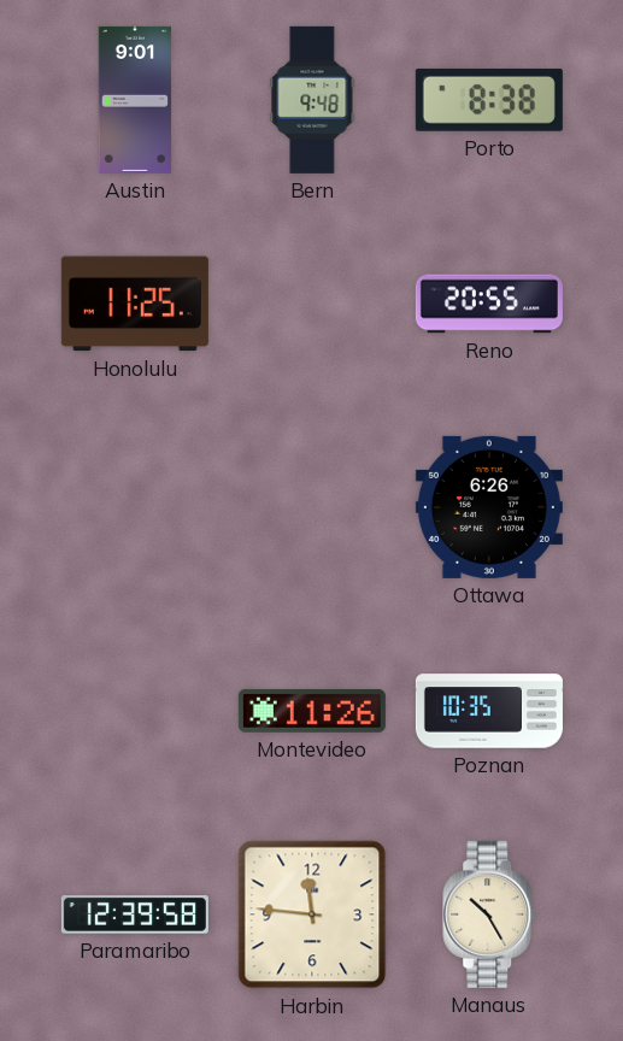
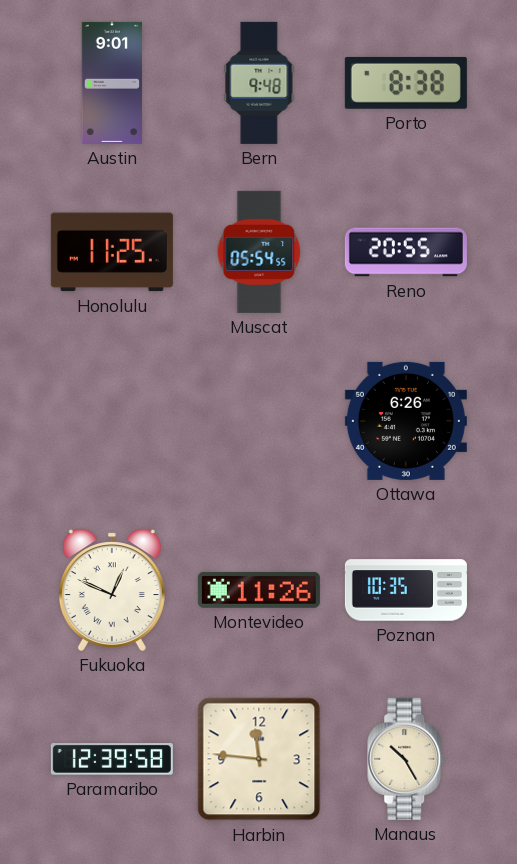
Muscat: none -> 05:54
Fukuoka: none -> 12:49
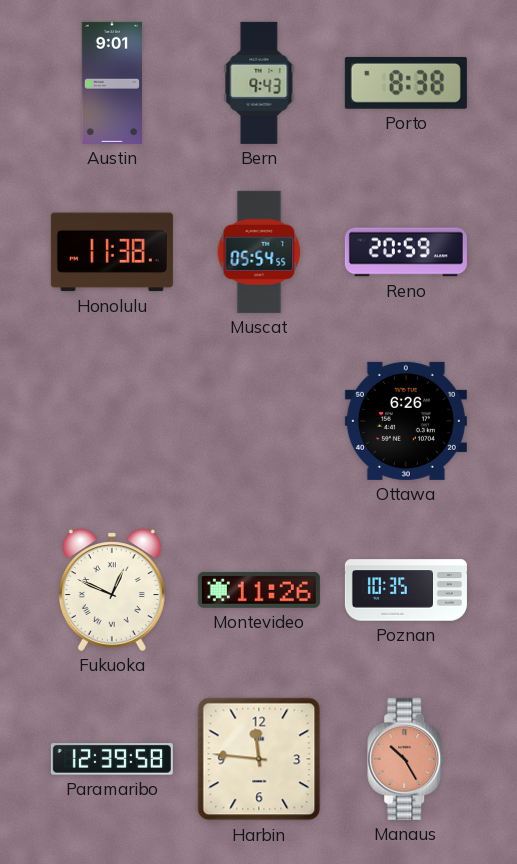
Bern: 9:48 -> 9:43
Honolulu: 11:25 -> 11:38
Reno: 20:55 -> 20:59
Manaus dial: cream -> salmon
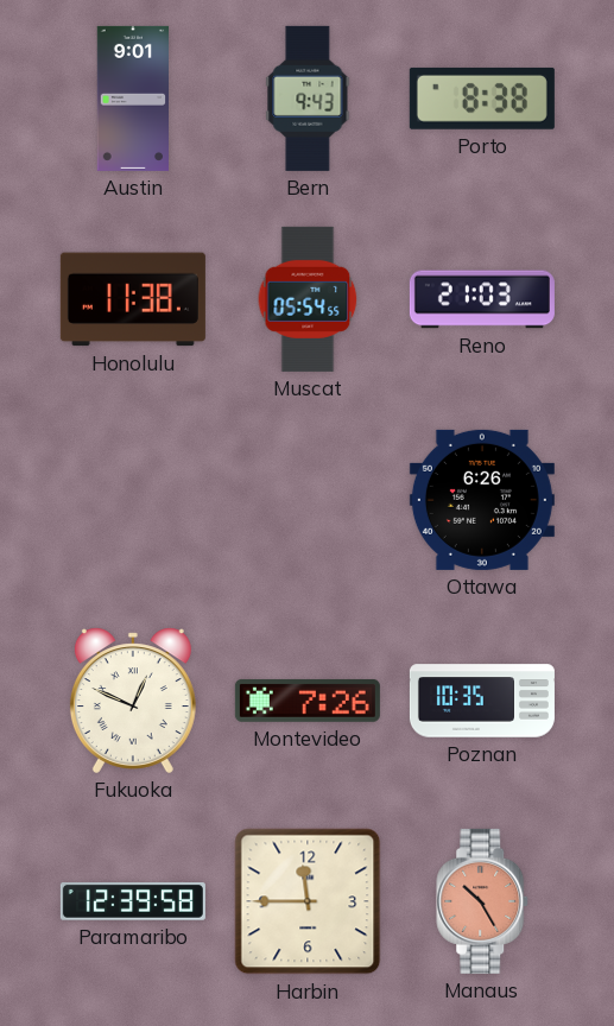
Reno: 20:59 -> 21:03
Montevideo: 11:26 -> 7:26
Harbin: 11:46 -> 11:45
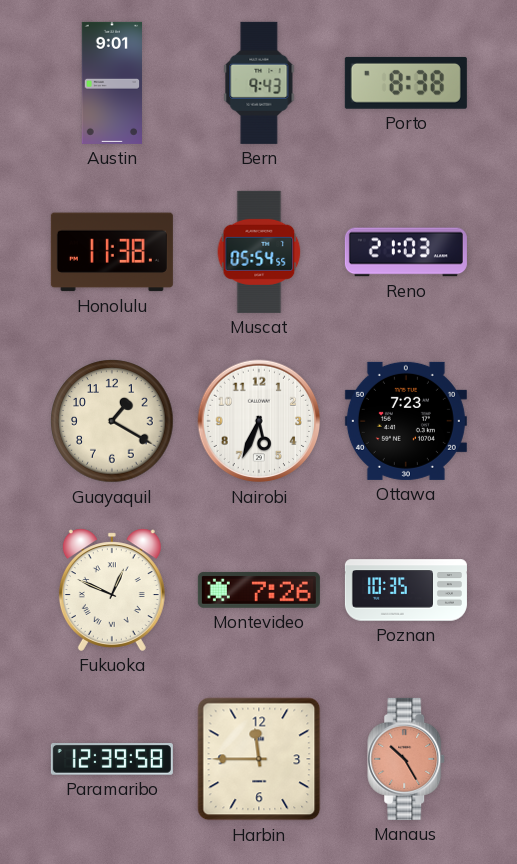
Guayaquil: none -> 1:20
Nairobi: none -> 5:34
Ottawa: 6:26 -> 7:23
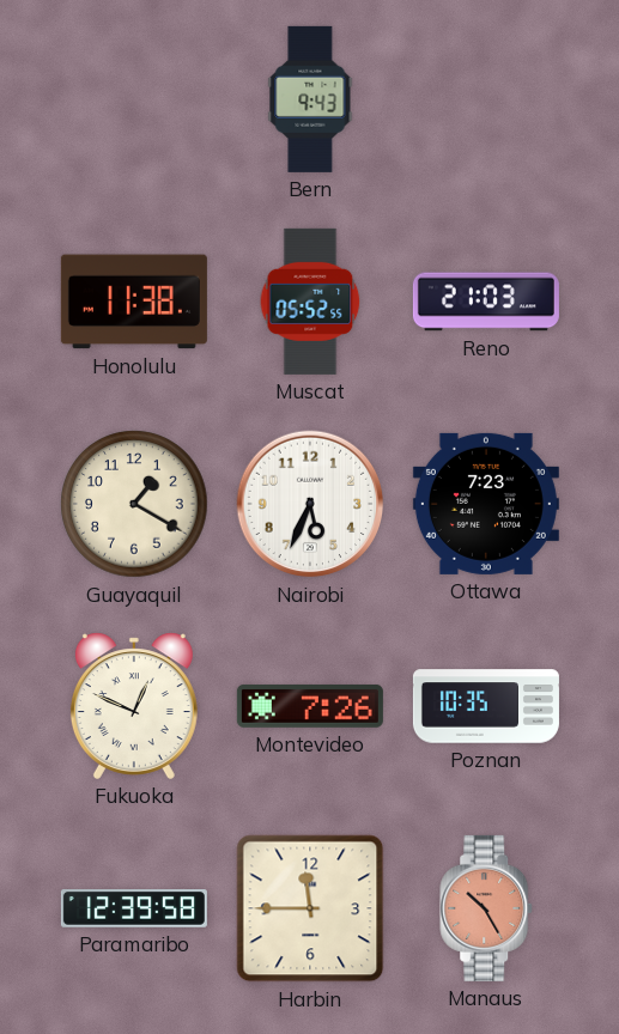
Austin: 9:01 -> none
Porto: 8:38 -> none
Muscat: 05:54 -> 05:52
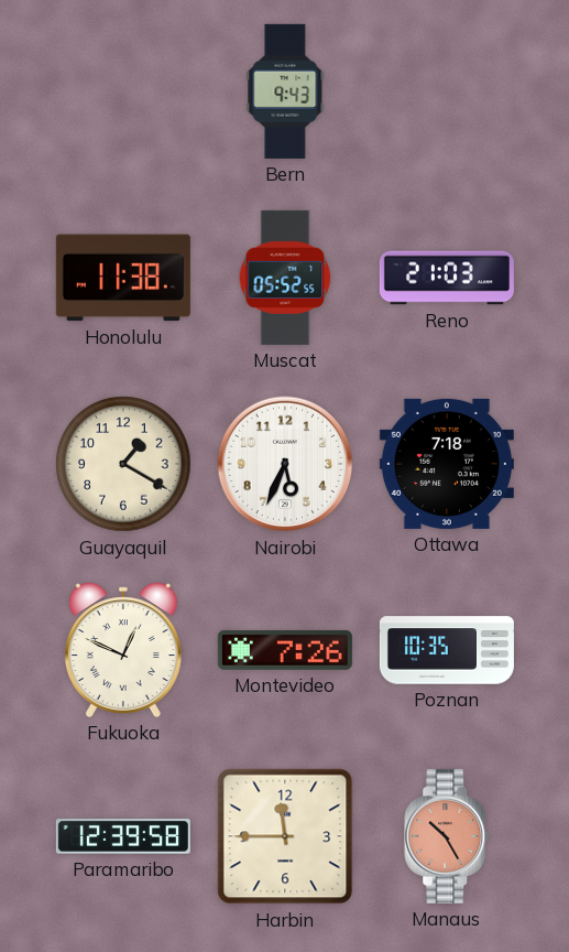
Ottawa: 7:23 -> 7:18
